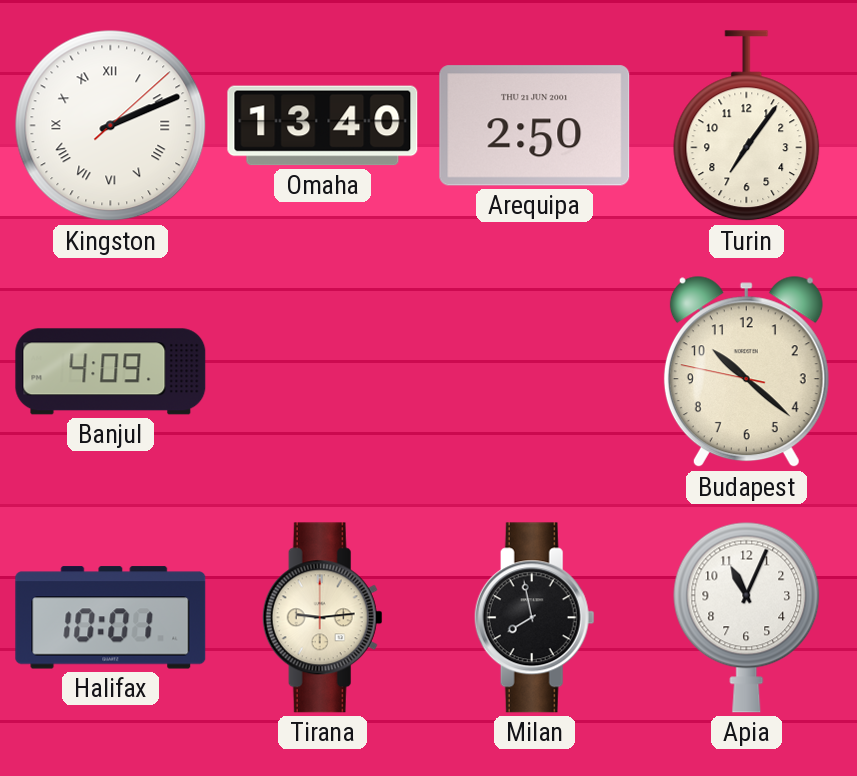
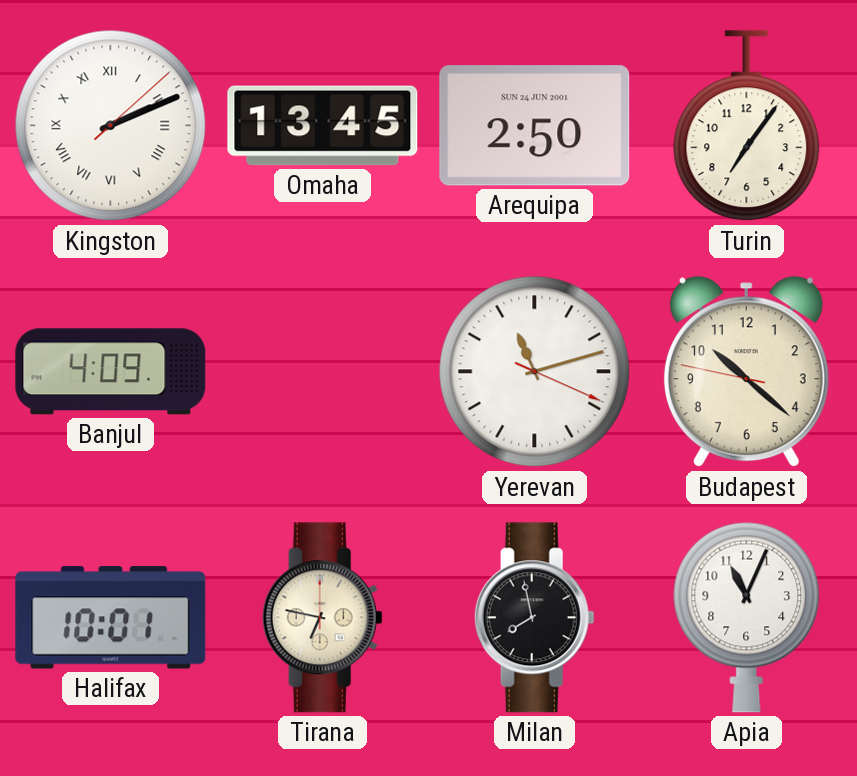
Omaha: 13:40 -> 13:45
Arequipa date: THU 21 JUN 2001 -> SUN 24 JUN 2001
Yerevan: none -> 11:12
Tirana: 9:14 -> 6:47
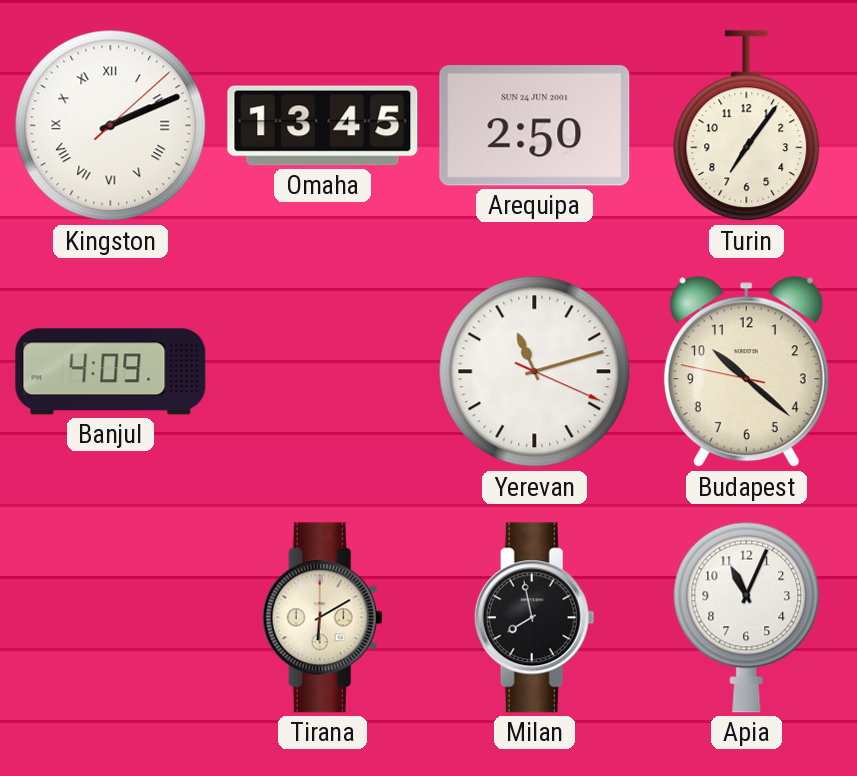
Halifax: 10:01 -> none
Tirana: 6:47 -> 6:10
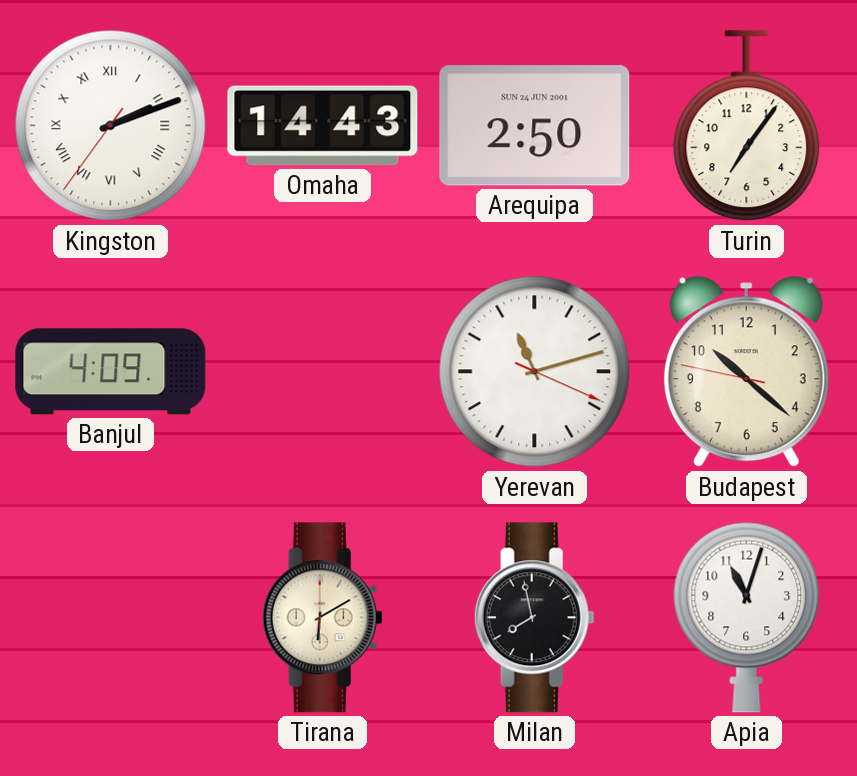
Kingston: 2:11:08 -> 2:11:36
Omaha: 13:45 -> 14:43
Apia: 11:04 -> 11:03
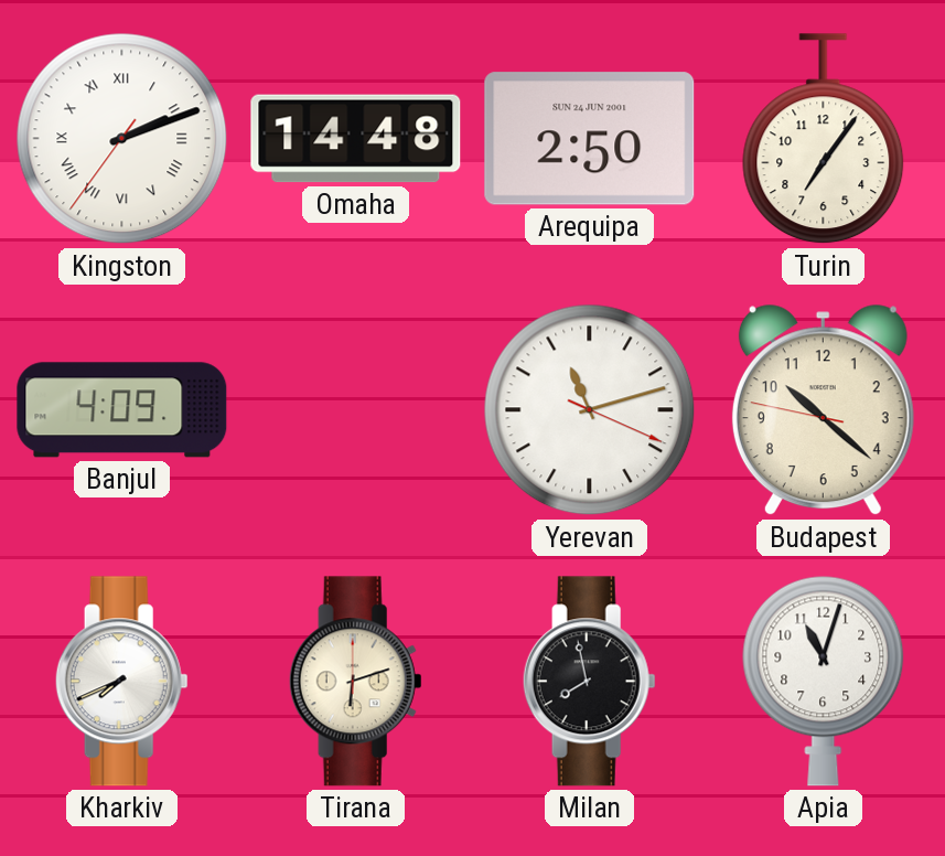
Omaha: 14:43 -> 14:48
Kharkiv: none -> 7:41
Tirana: 6:10 -> 6:12
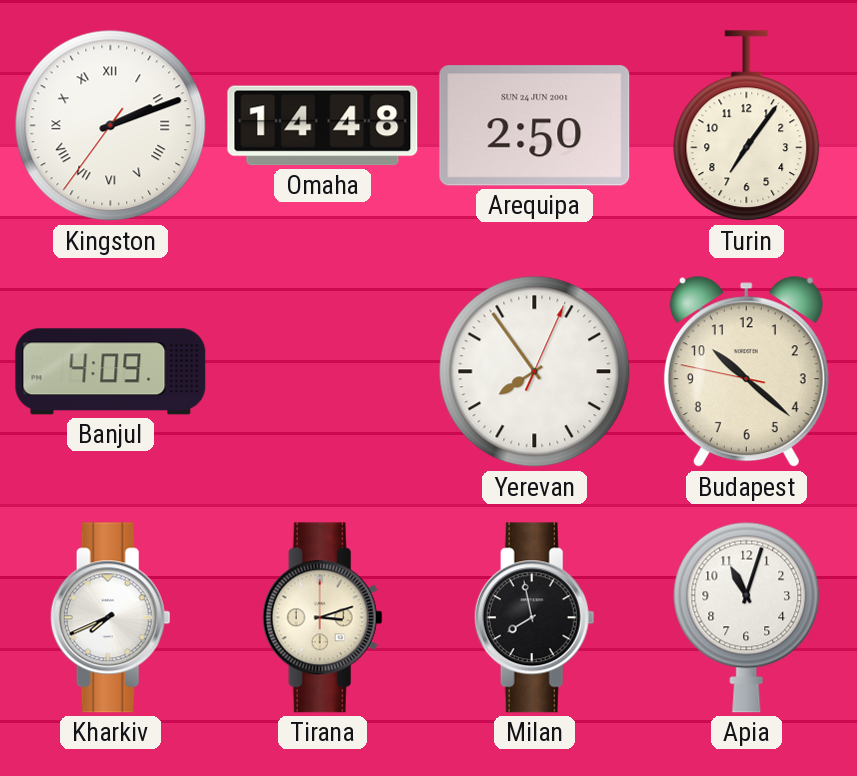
Yerevan: 11:12 -> 7:54
Tirana: 6:12 -> 3:12
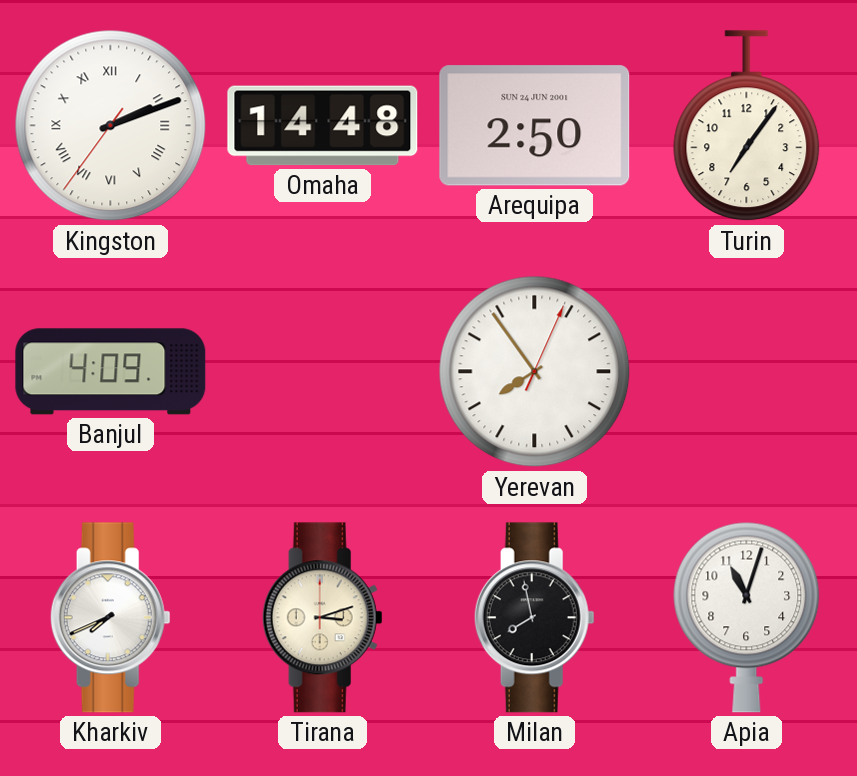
Budapest: 10:21 -> none
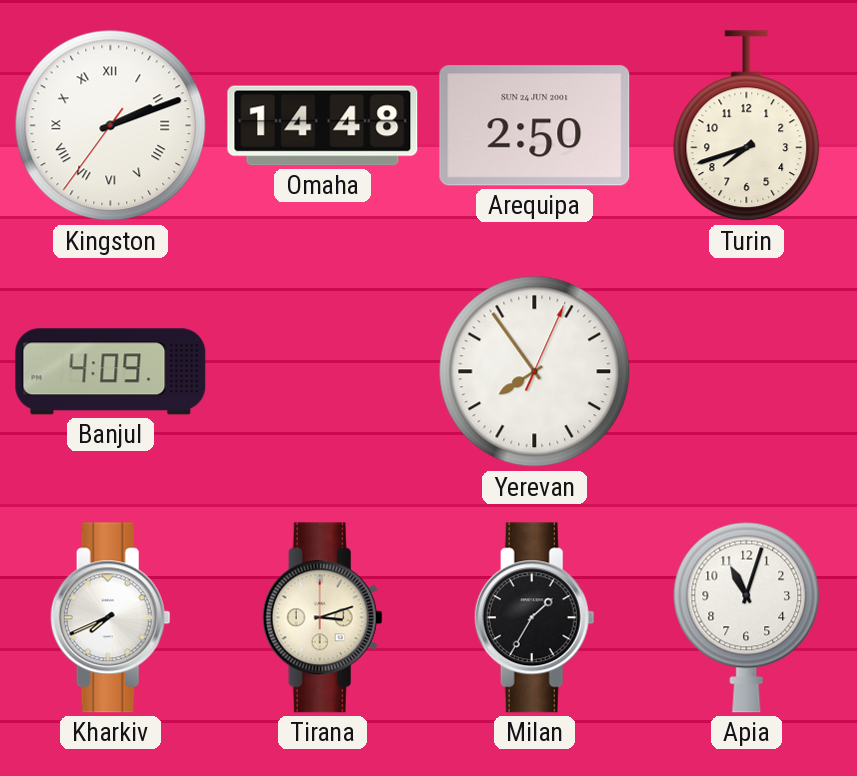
Turin: 7:06 -> 7:42
Milan: 7:58 -> 1:35
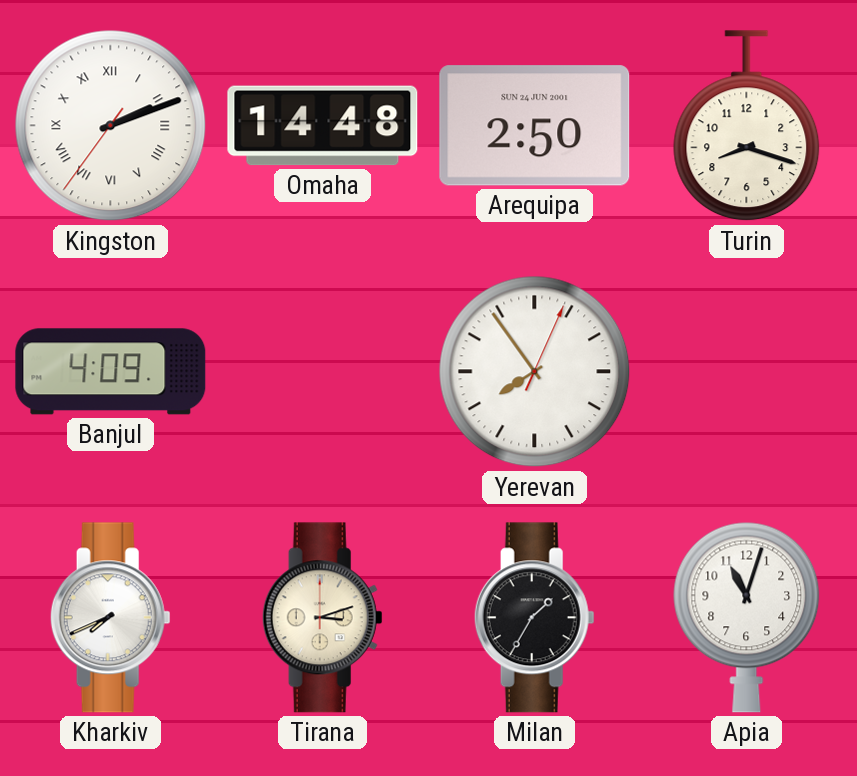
Turin: 7:42 -> 8:18
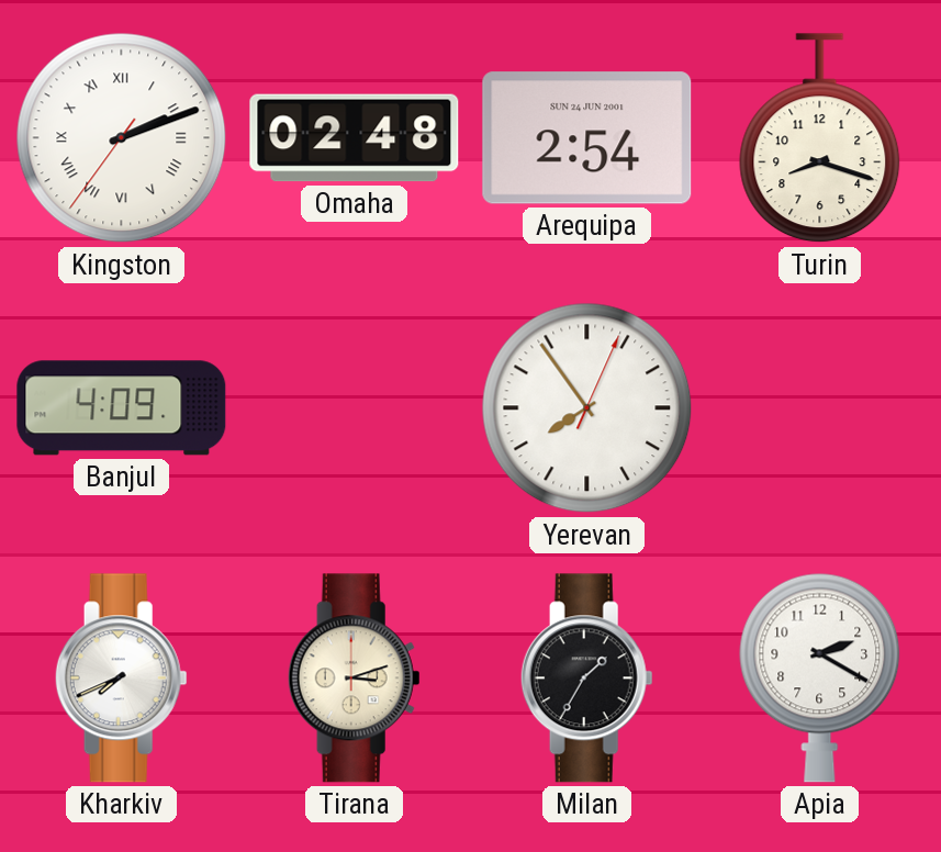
Omaha: 14:48 -> 02:48
Arequipa: 2:50 -> 2:54
Apia: 11:03 -> 2:20
